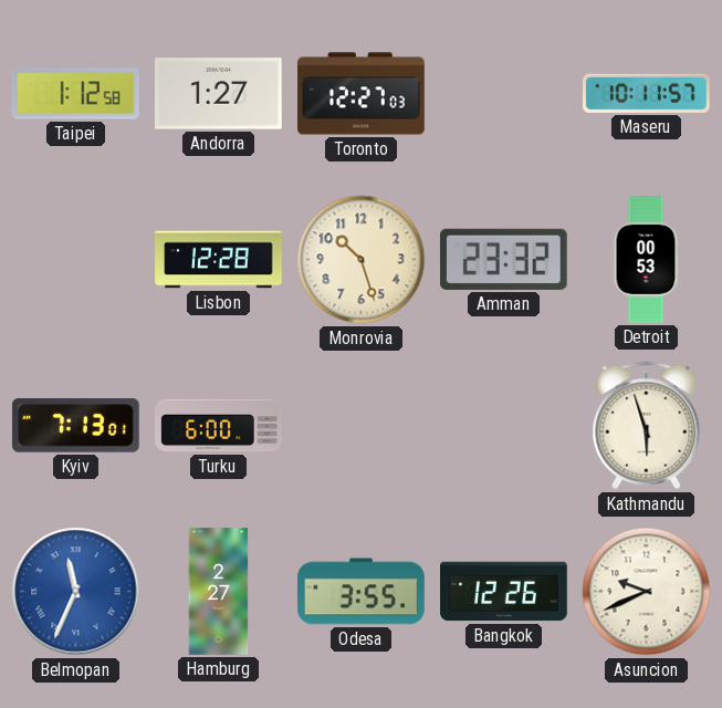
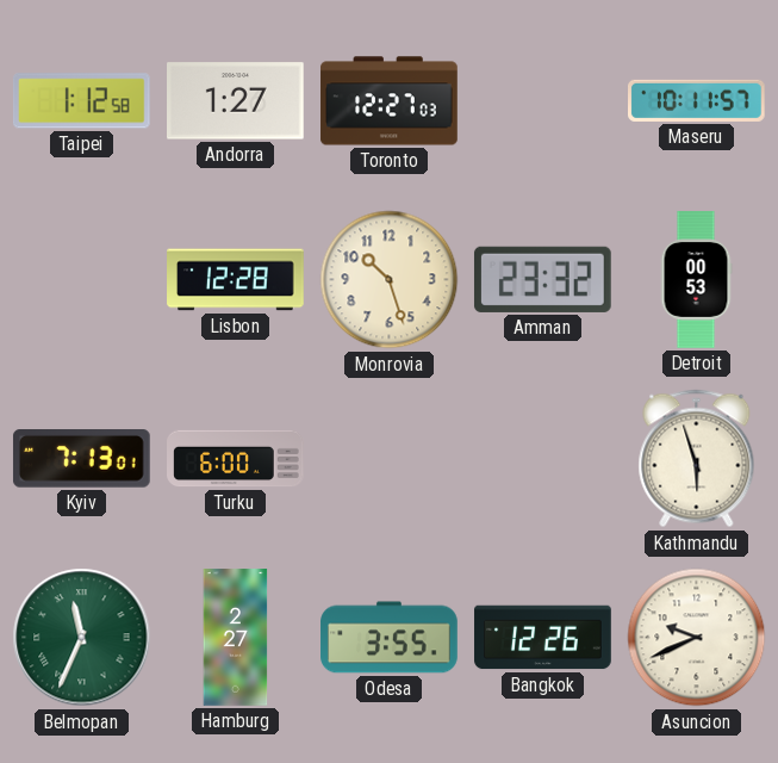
Belmopan dial: blue -> green
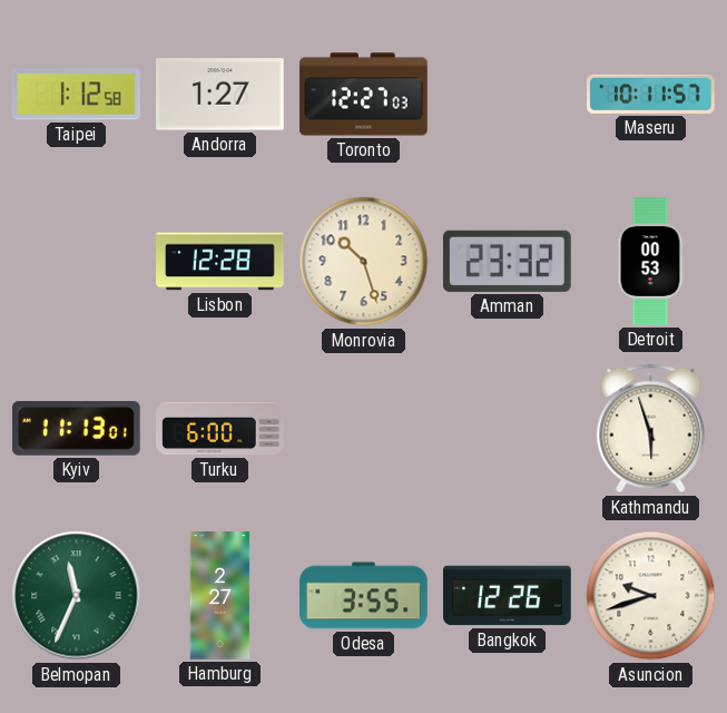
Kyiv: 7:13 -> 11:13
Asuncion: 9:41 -> 9:42
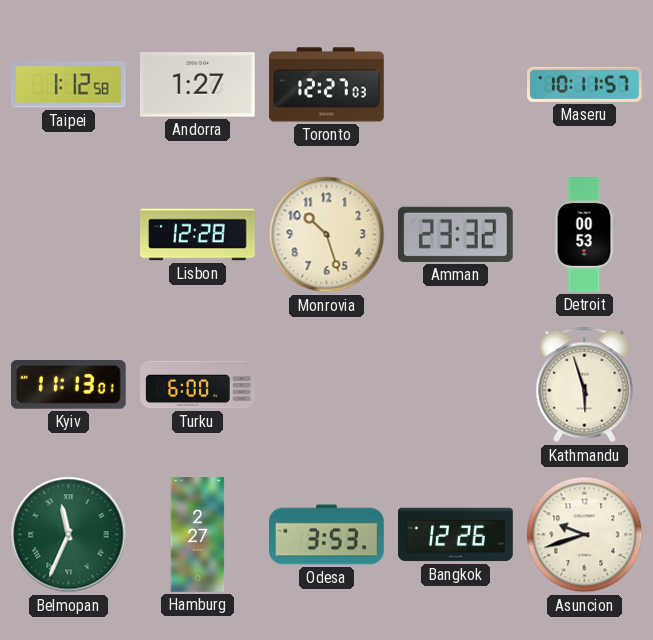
Odesa: 3:55 -> 3:53
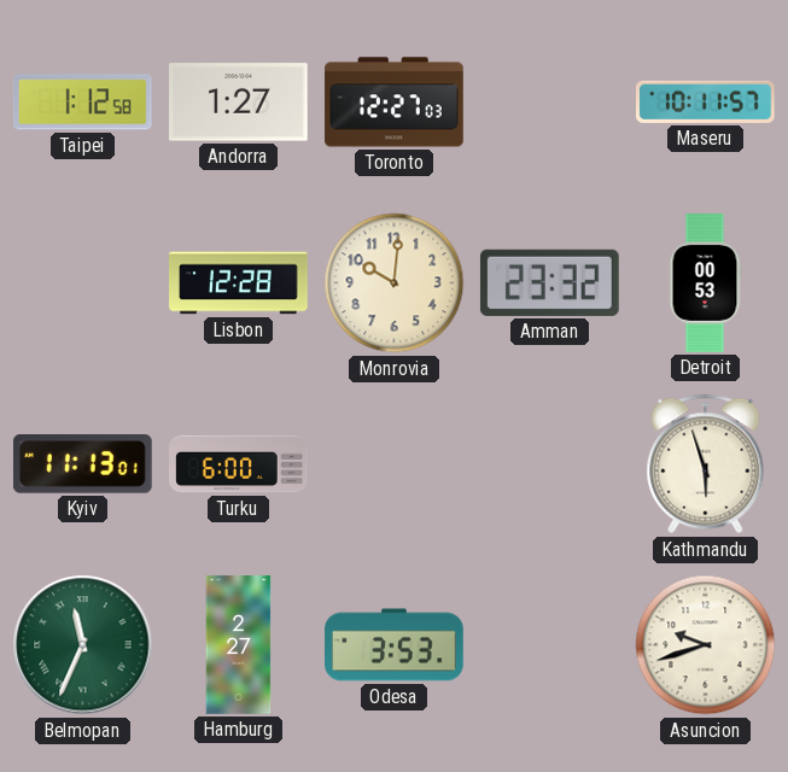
Monrovia: 10:27 -> 10:01
Bangkok: 12:26 -> none
